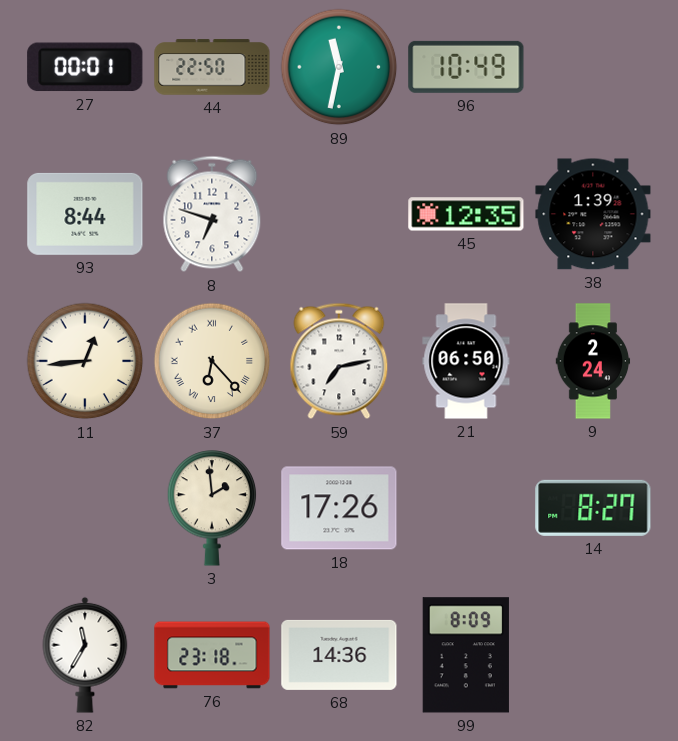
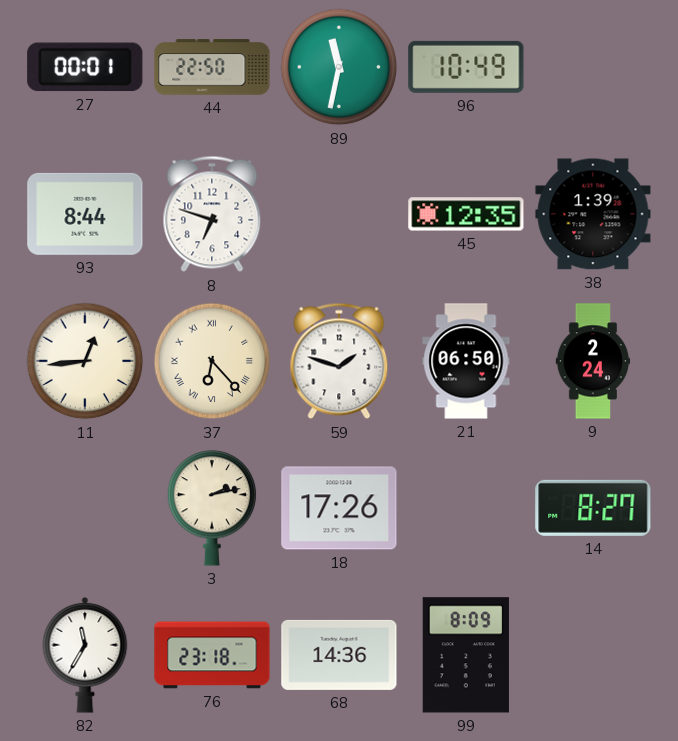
59: 7:13 -> 1:48
3: 1:59 -> 2:13
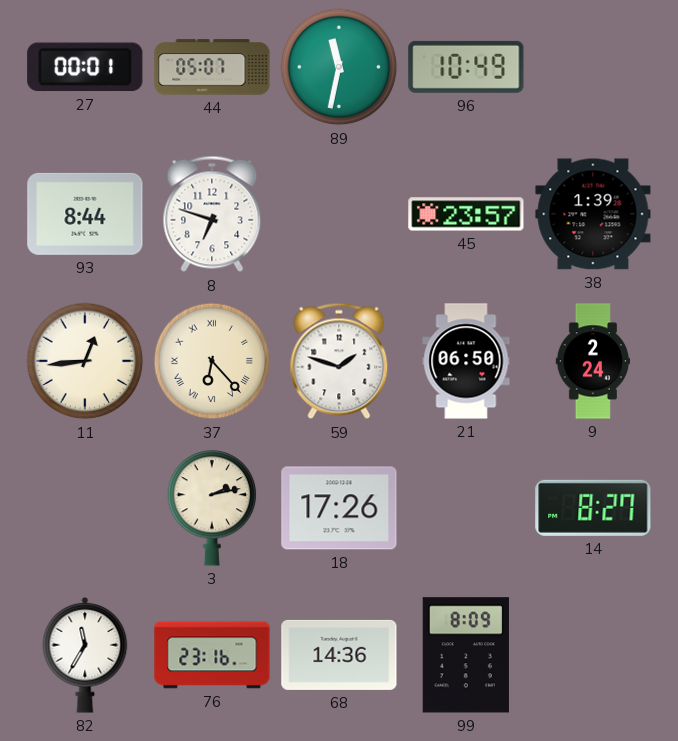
44: 22:50 -> 05:07
45: 12:35 -> 23:57
76: 23:18 -> 23:16
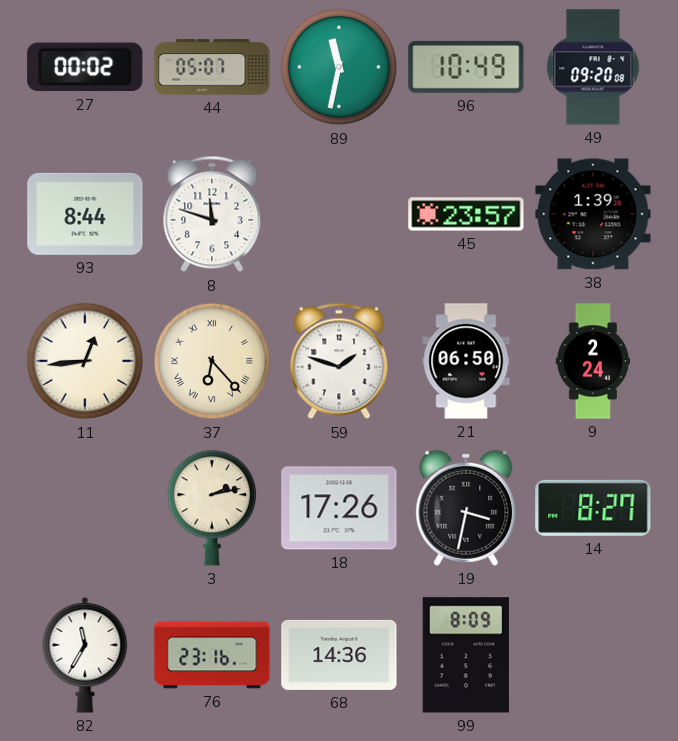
27: 00:01 -> 00:02
49: none -> 09:20
8: 6:48 -> 11:48
19: none -> 3:32
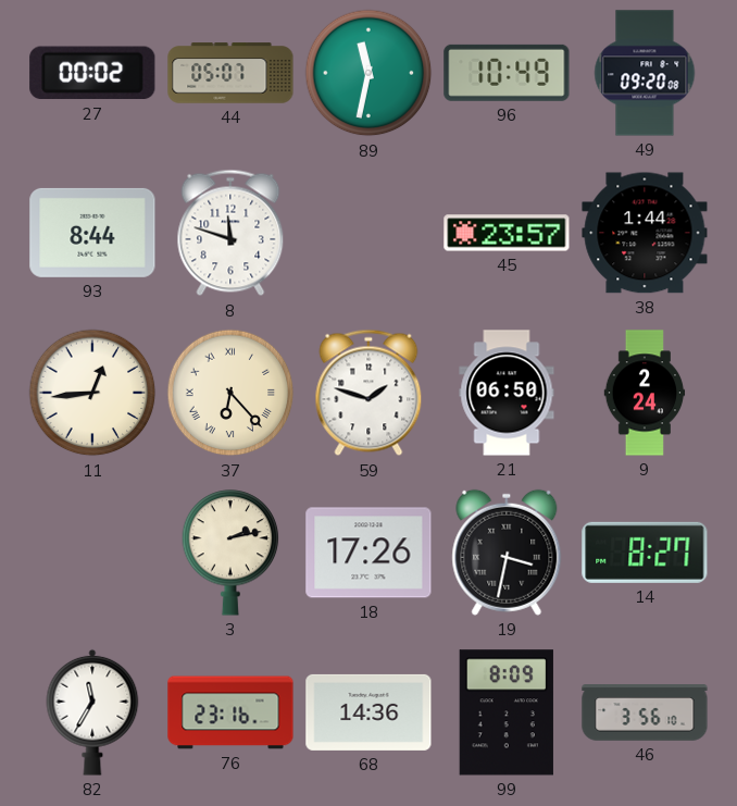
38: 1:39 -> 1:44
46: none -> 3:56
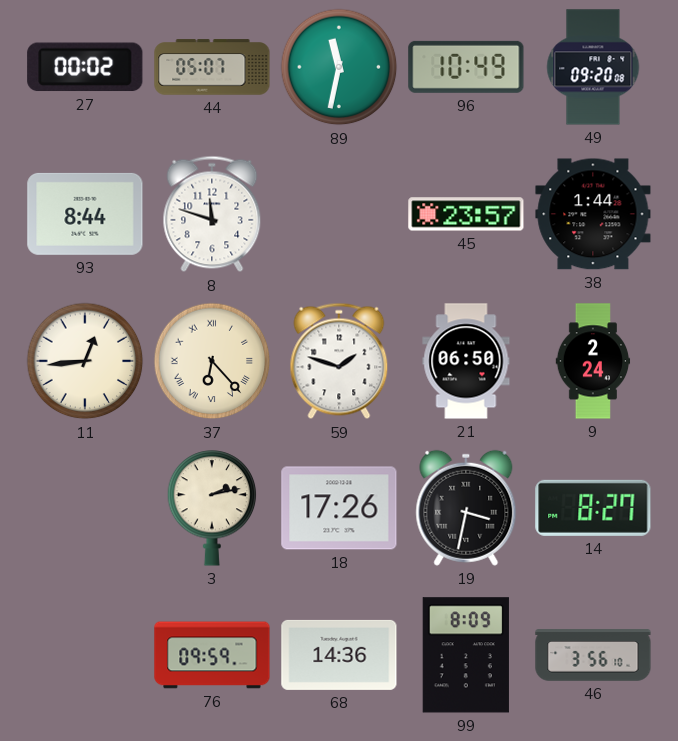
82: 11:35 -> none
76: 23:16 -> 09:59
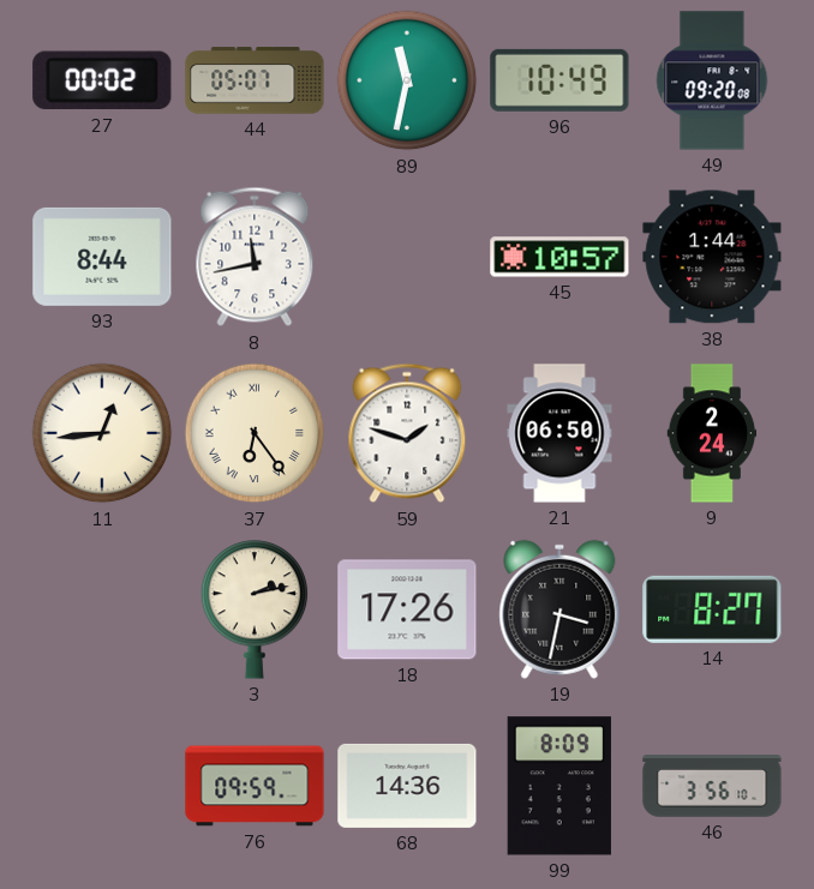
8: 11:48 -> 11:43
45: 23:57 -> 10:57
37: 6:23 -> 6:24
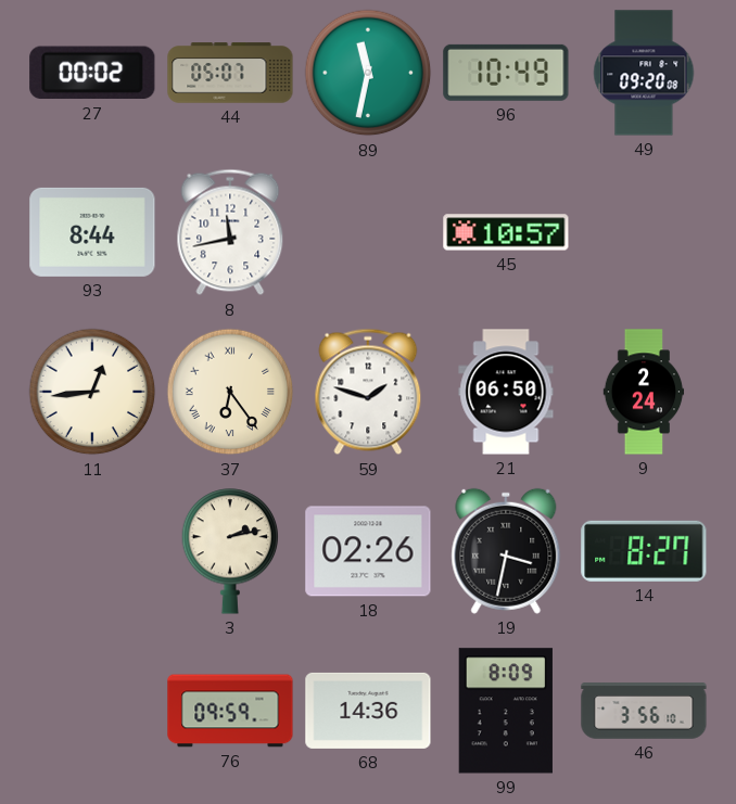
38: 1:44 -> none
18: 17:26 -> 02:26
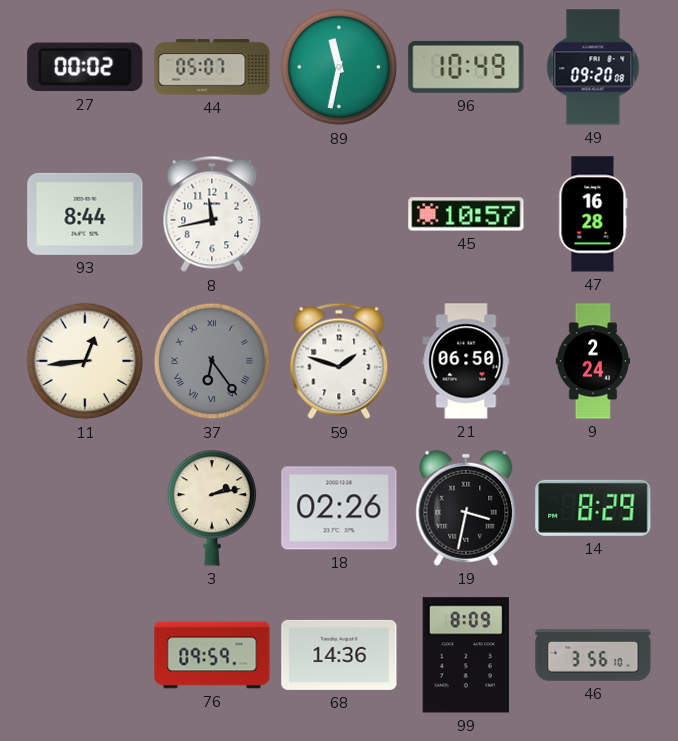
47: none -> 16:28
37 dial: cream -> grey
14: 8:27 -> 8:29
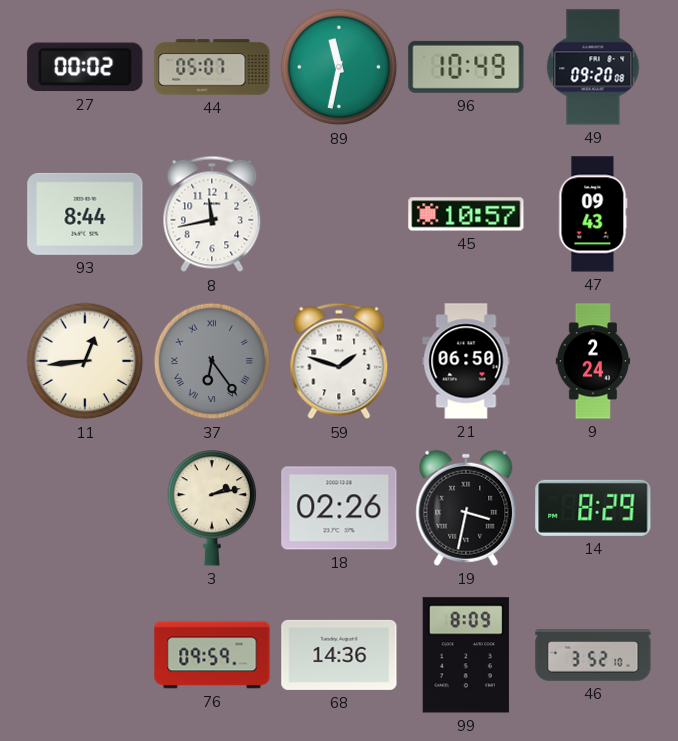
47: 16:28 -> 09:43
46: 3:56 -> 3:52
